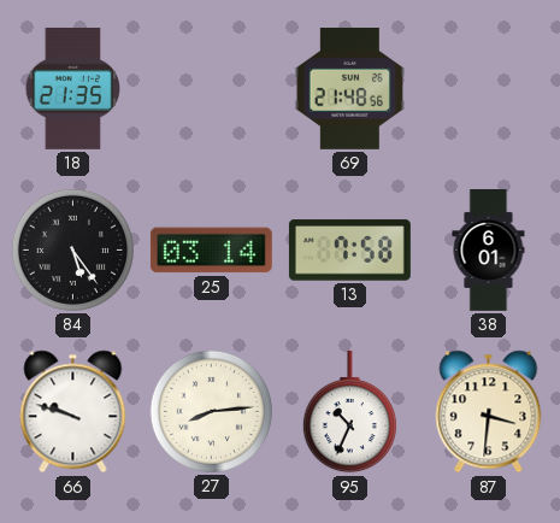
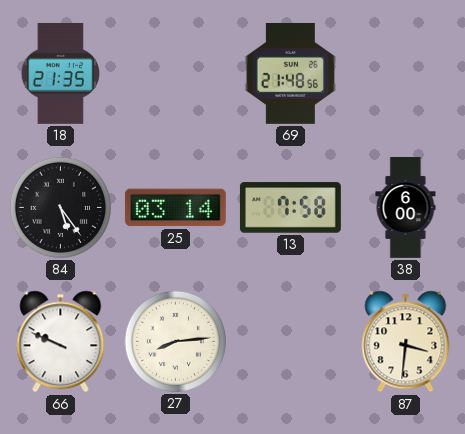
38: 6:01 -> 6:00
66: 9:48 -> 9:49
95: 10:34 -> none
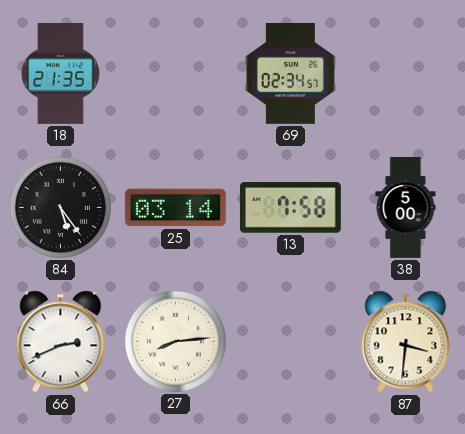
69: 21:48 -> 02:34
38: 6:00 -> 5:00
66: 9:49 -> 2:41
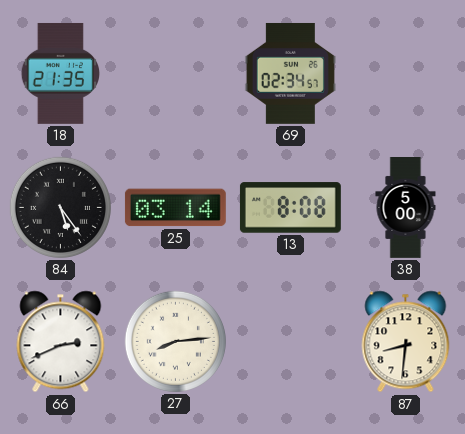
13: 7:58 -> 8:08
87: 3:31 -> 8:31
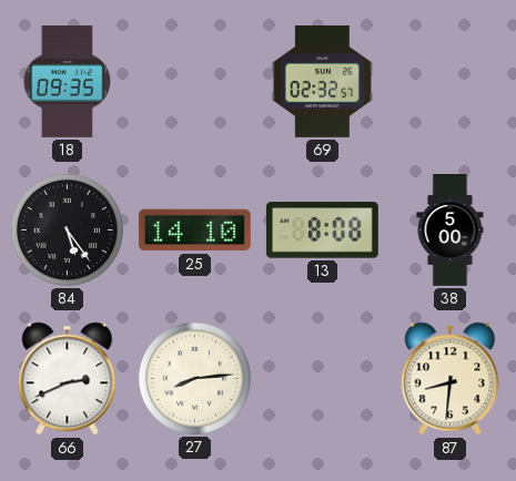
18: 21:35 -> 09:35
69: 02:34 -> 02:32
25: 03:14 -> 14:10
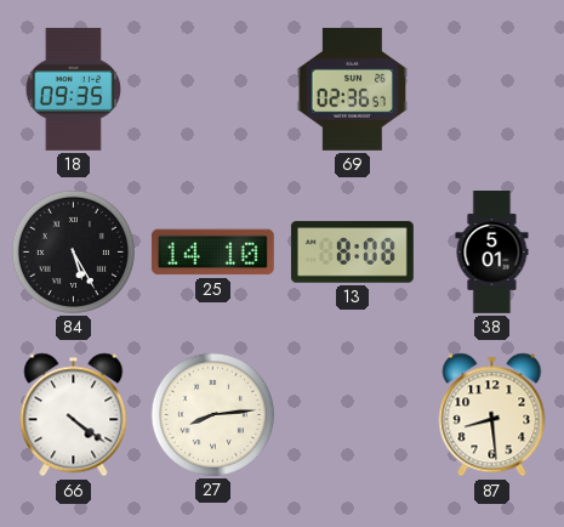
69: 02:32 -> 02:36
84: 5:24 -> 5:25
38: 5:00 -> 5:01
66: 2:41 -> 4:21
87: 8:31 -> 8:29
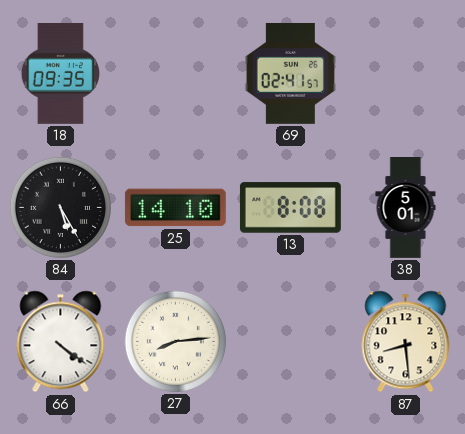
69: 02:36 -> 02:41
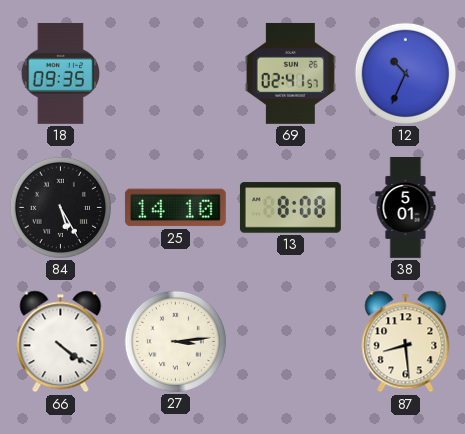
12: none -> 10:34
27: 8:14 -> 3:14
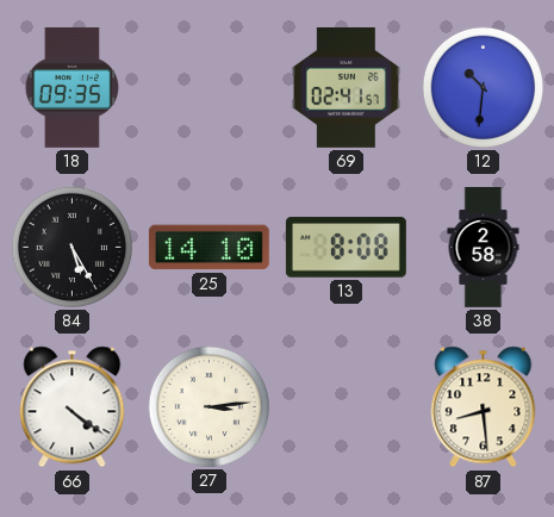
12: 10:34 -> 10:31
38: 5:01 -> 2:58
